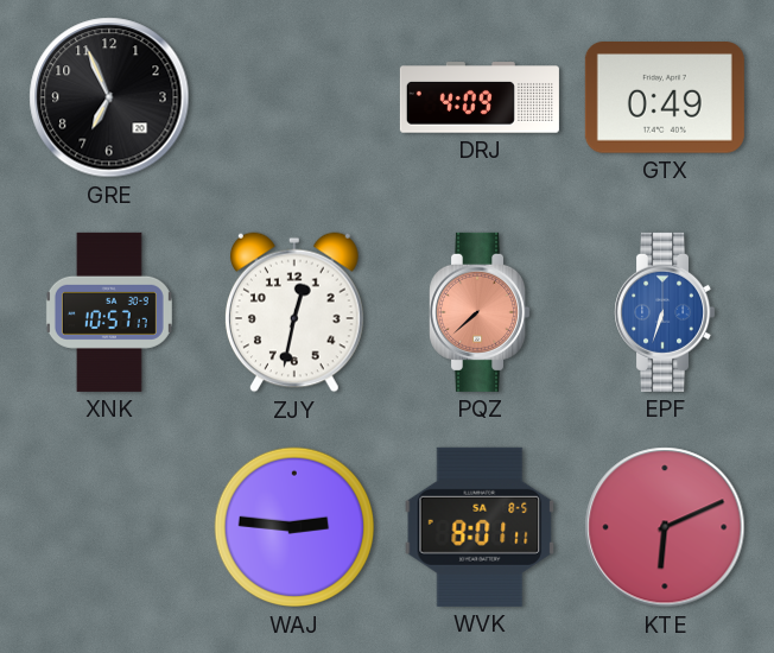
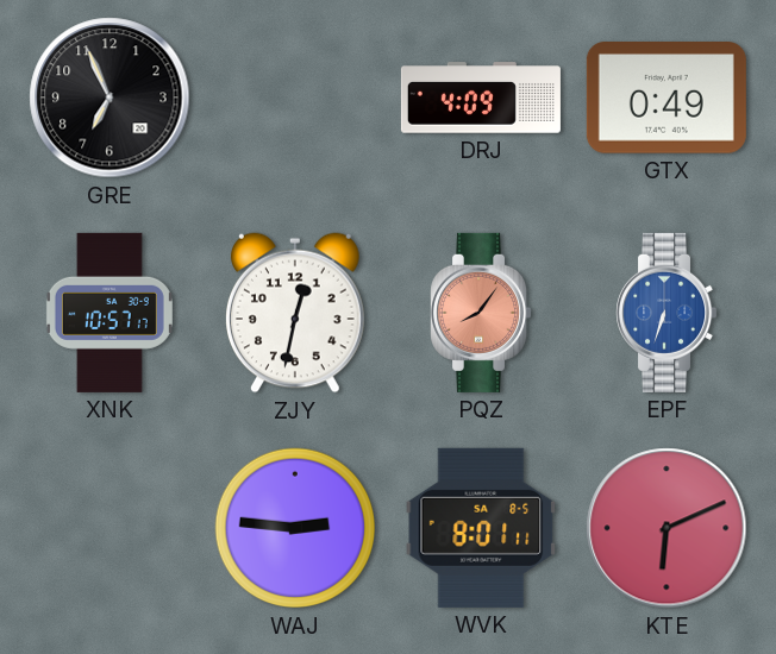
PQZ: 7:38 -> 8:06
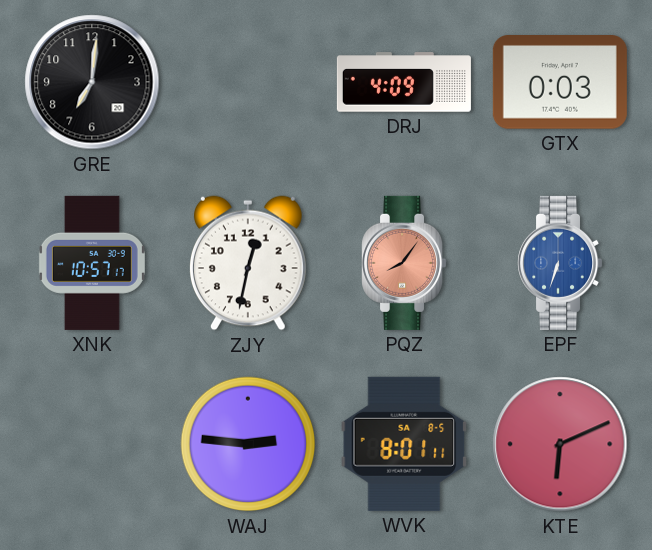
GRE: 6:56 -> 7:01
GTX: 0:49 -> 0:03
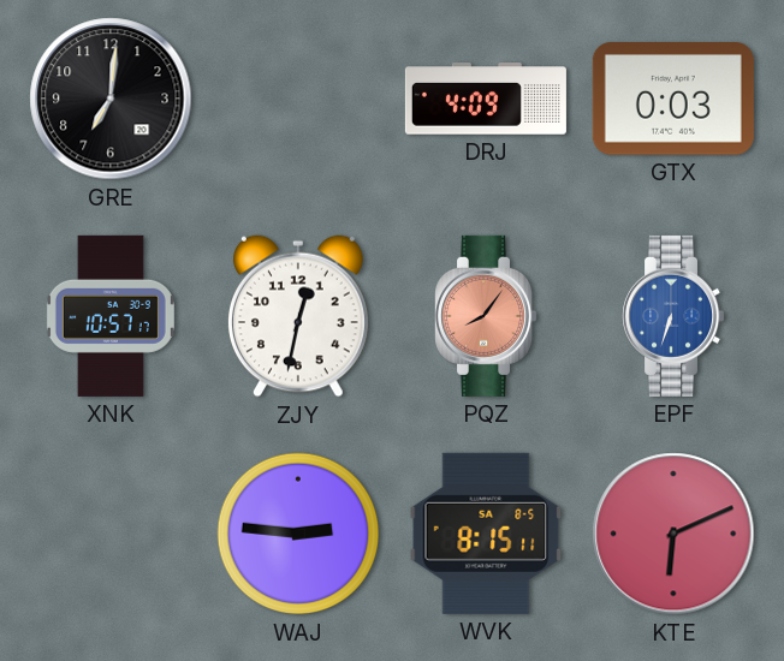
WVK: 8:01 -> 8:15
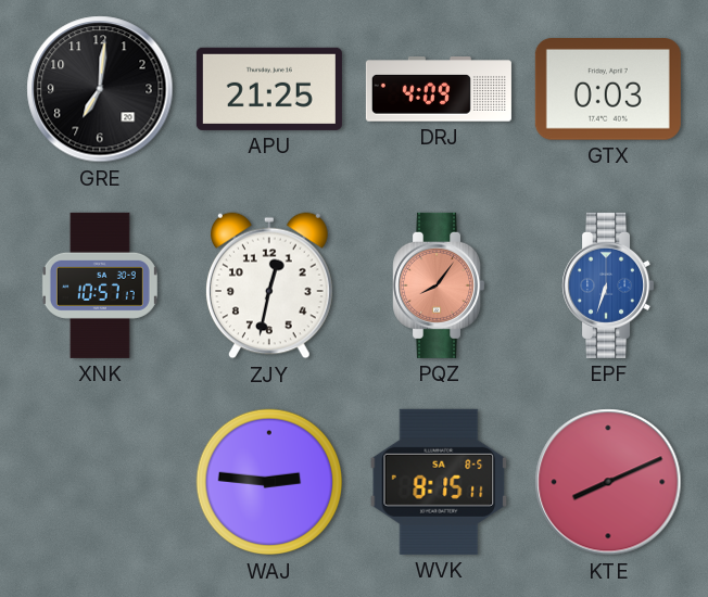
APU: none -> 21:25
KTE: 6:11 -> 8:11
